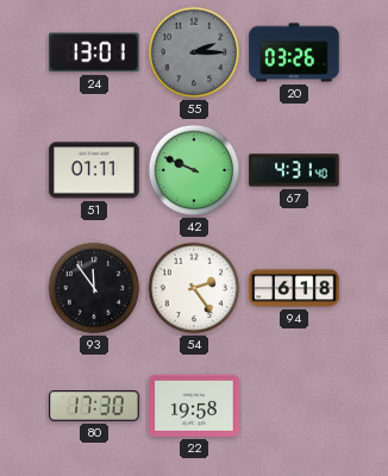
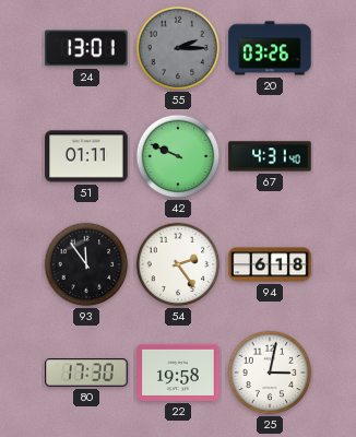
25: none -> 3:02
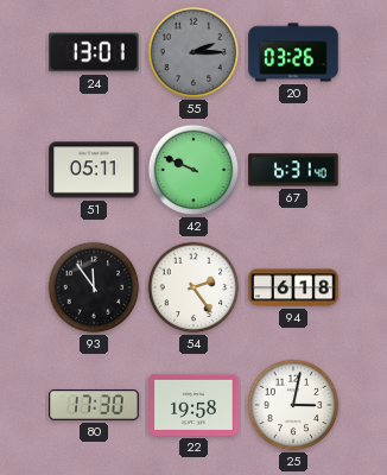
51: 01:11 -> 05:11
67: 4:31 -> 6:31
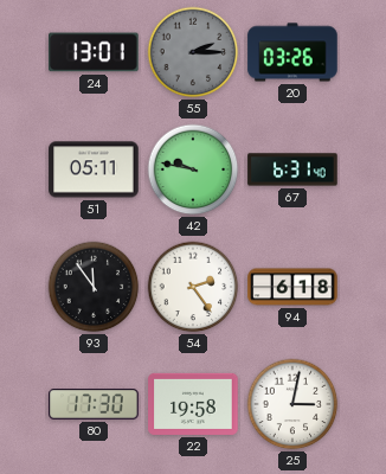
42: 9:49 -> 9:47
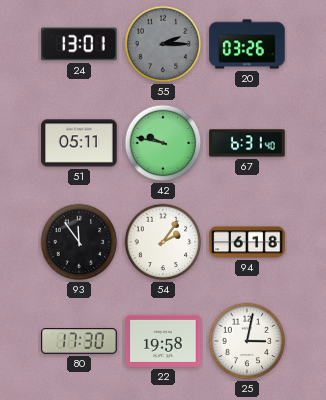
54: 2:24 -> 2:06
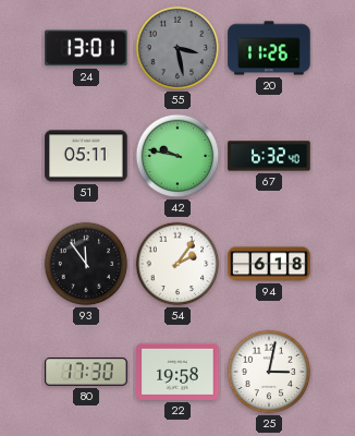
55: 2:15 -> 3:28
20: 03:26 -> 11:26
67: 6:31 -> 6:32
